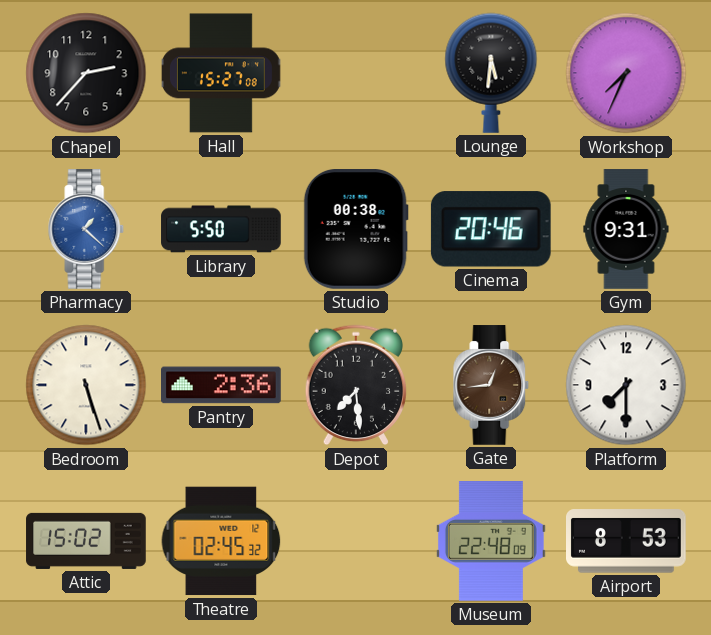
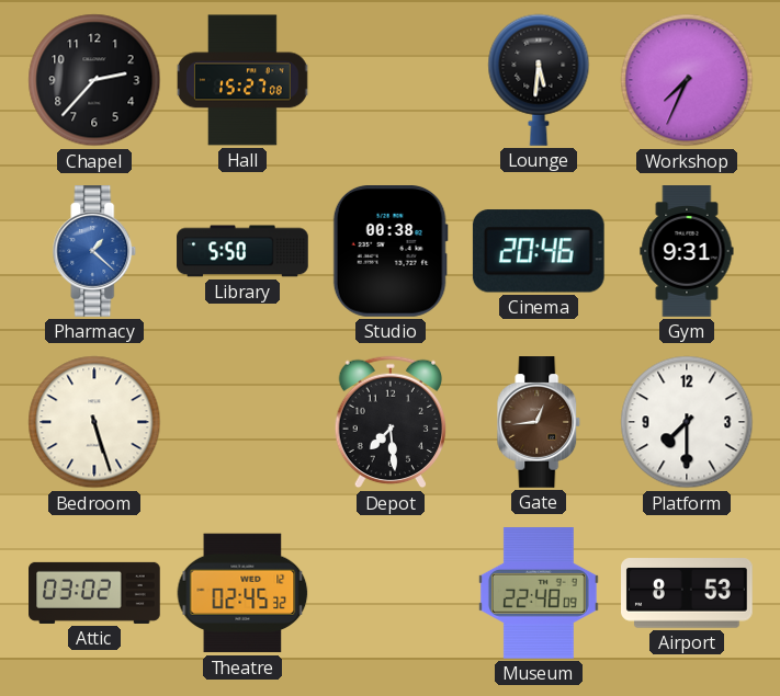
Pantry: 2:36 -> none
Attic: 15:02 -> 03:02
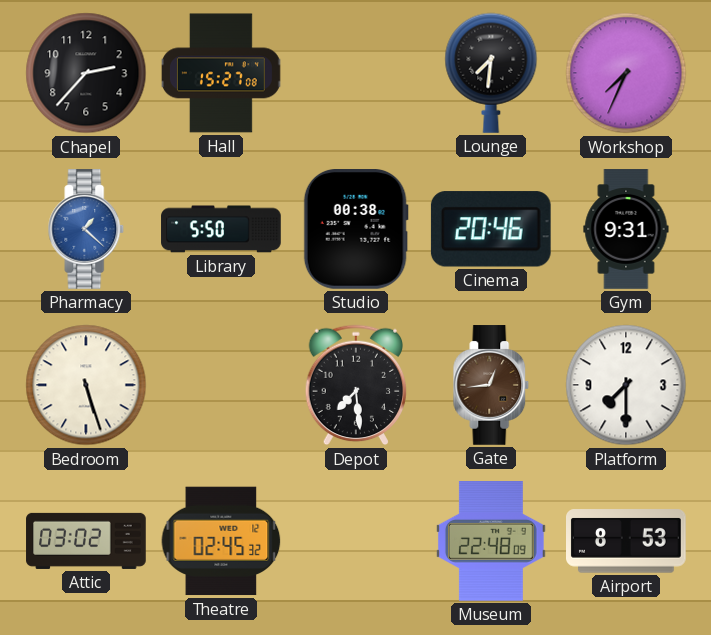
Lounge: 5:31 -> 7:31
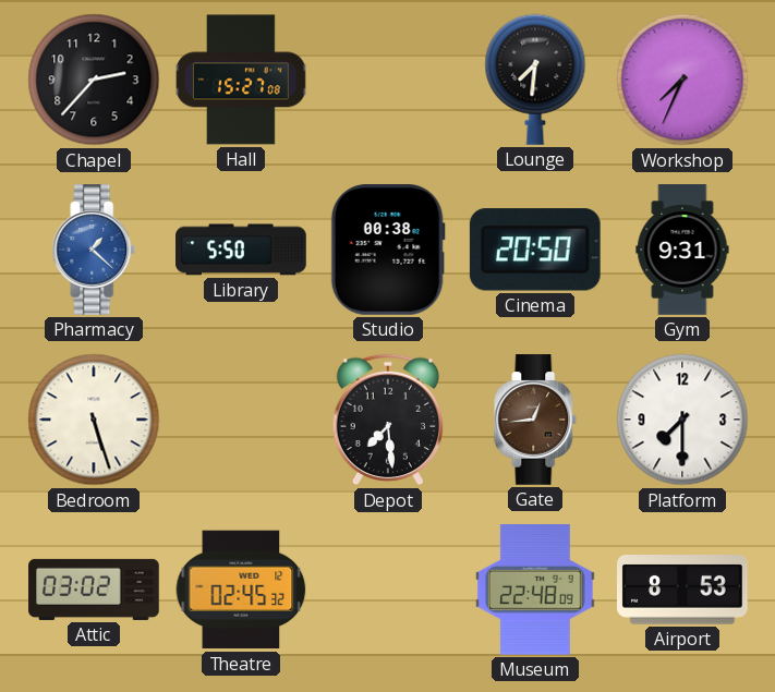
Cinema: 20:46 -> 20:50
